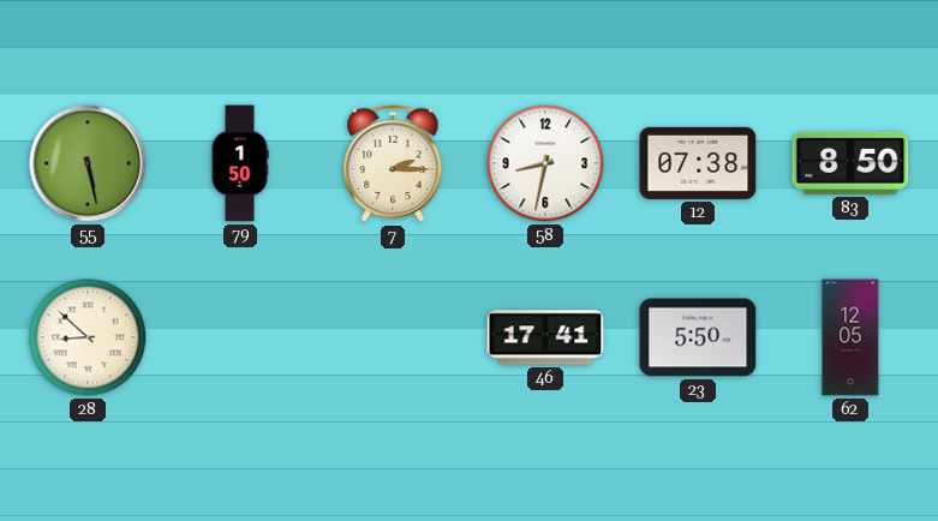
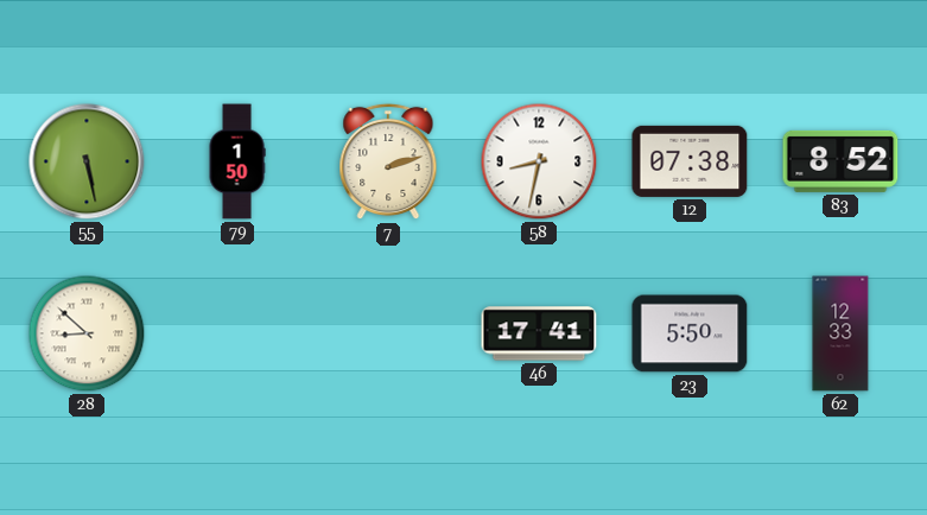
7: 2:15 -> 2:12
83: 8:50 -> 8:52
62: 12:05 -> 12:33
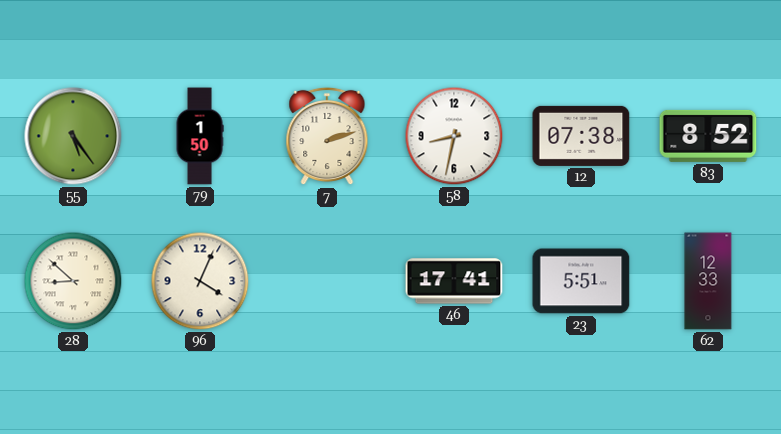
55: 5:28 -> 5:24
96: none -> 4:04
23: 5:50 -> 5:51
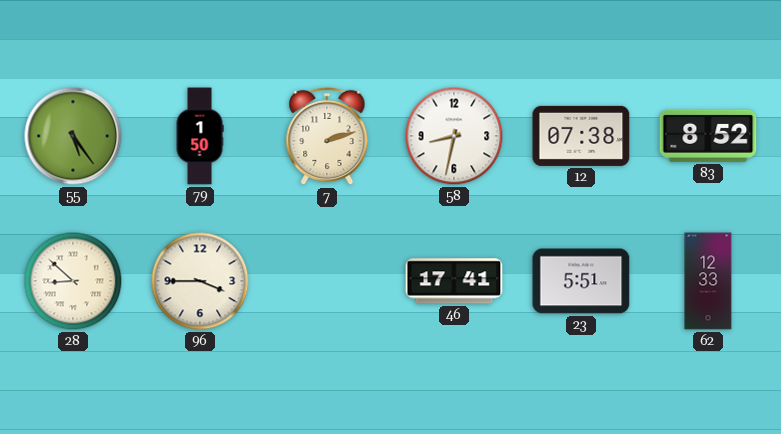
96: 4:04 -> 3:45
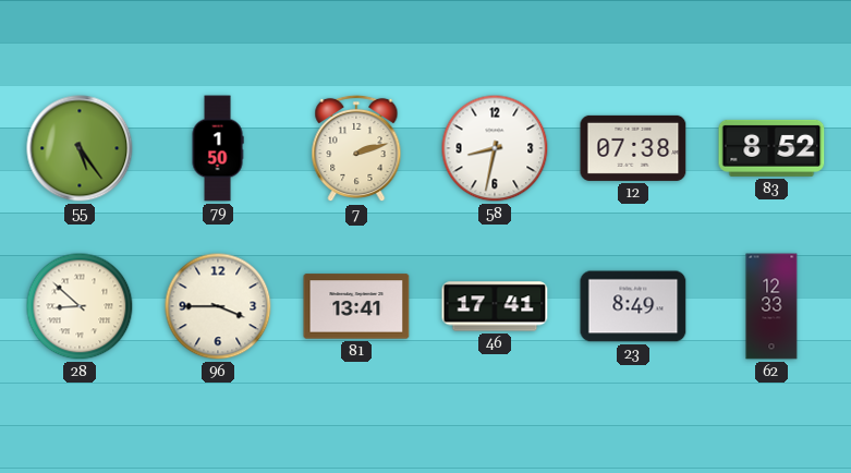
81: none -> 13:41
23: 5:51 -> 8:49
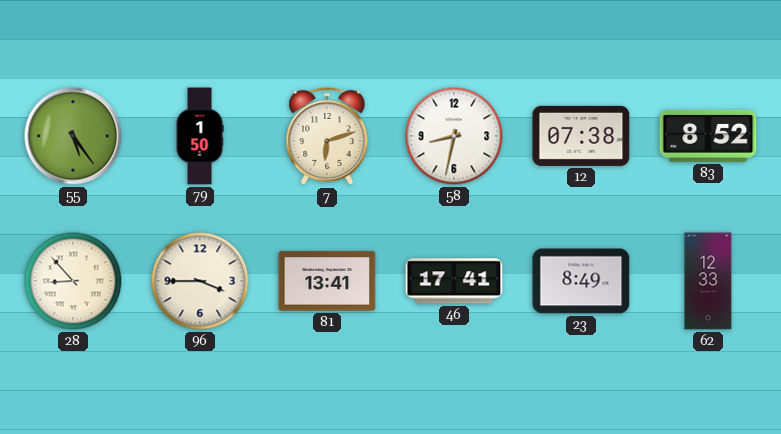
7: 2:12 -> 6:12
28: 8:52 -> 8:53
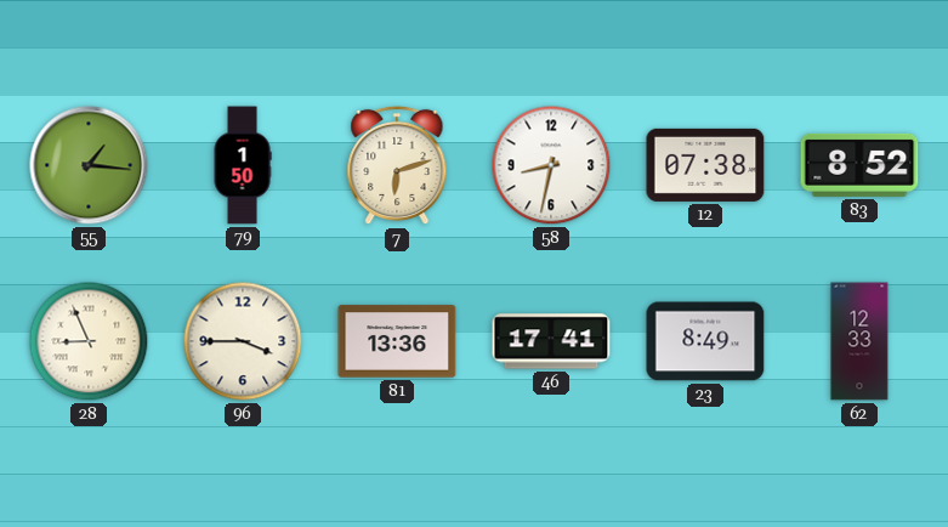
55: 5:24 -> 1:16
28: 8:53 -> 8:56
81: 13:41 -> 13:36
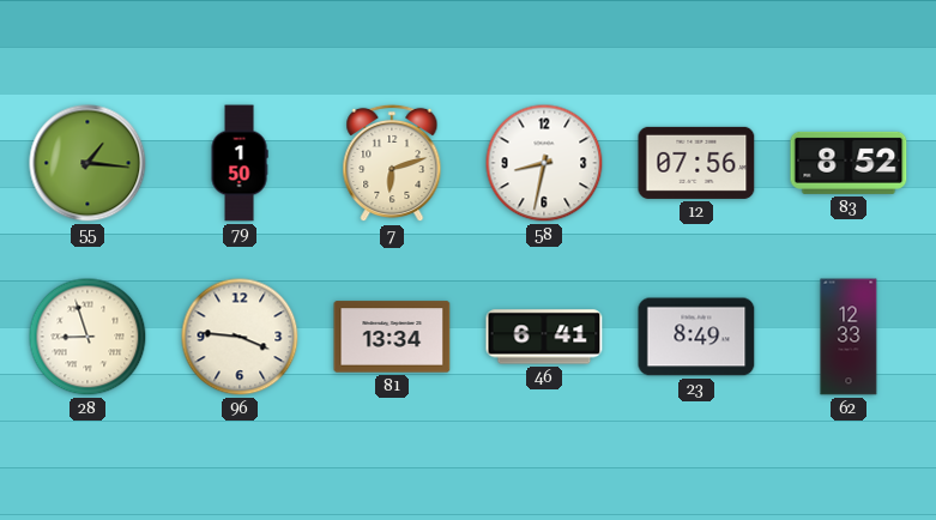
12: 07:38 -> 07:56
28: 8:56 -> 8:57
96: 3:45 -> 3:46
81: 13:36 -> 13:34
46: 17:41 -> 6:41
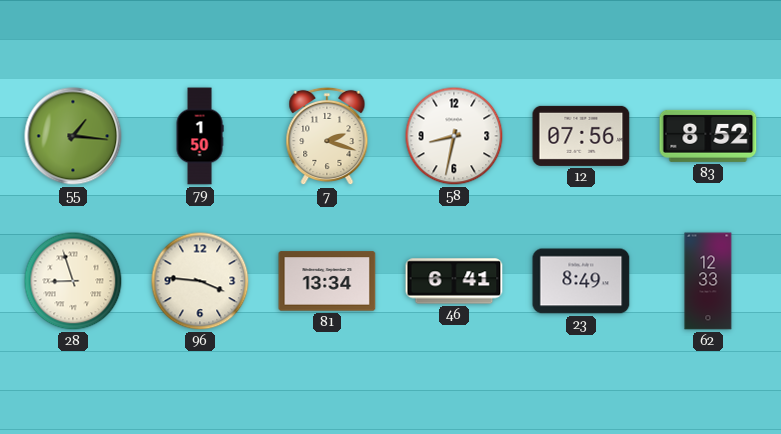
7: 6:12 -> 2:18
